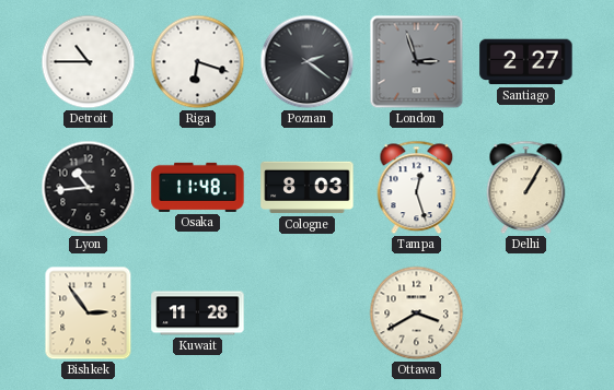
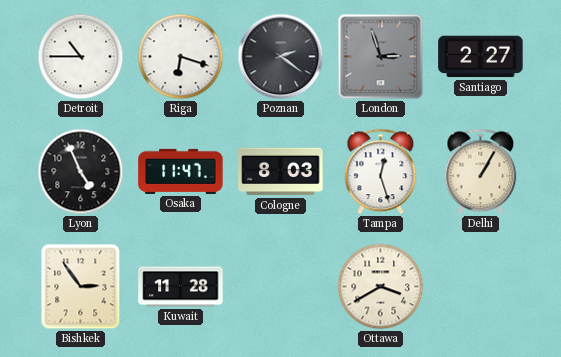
Lyon: 10:44 -> 4:56
Osaka: 11:48 -> 11:47
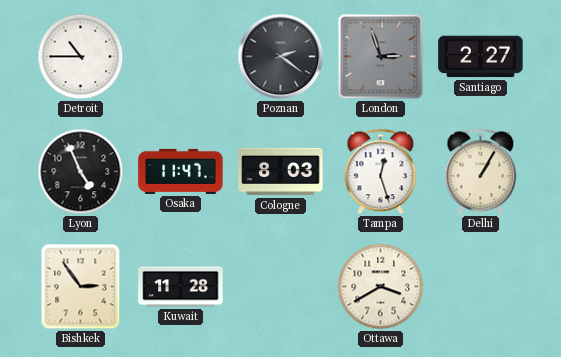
Riga: 6:18 -> none
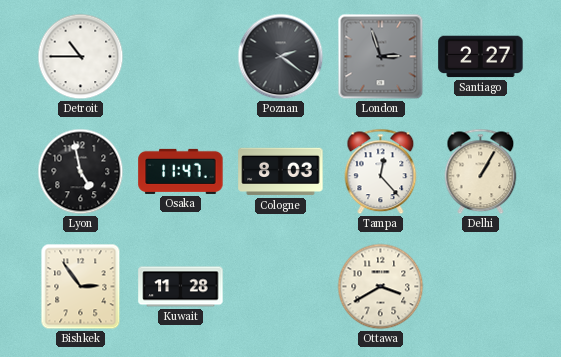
Lyon: 4:56 -> 4:58
Tampa: 12:27 -> 12:23
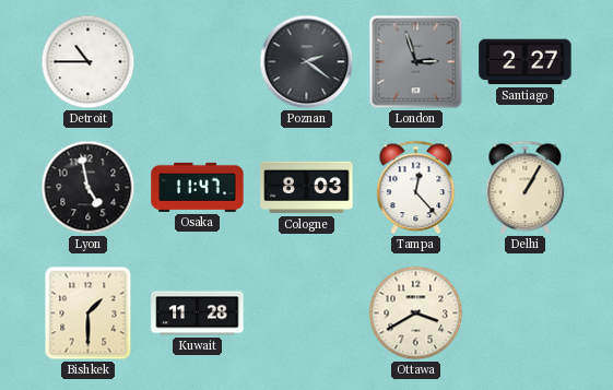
Bishkek: 2:54 -> 1:30
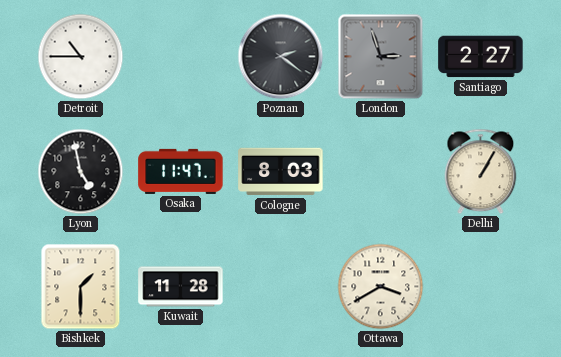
Tampa: 12:23 -> none
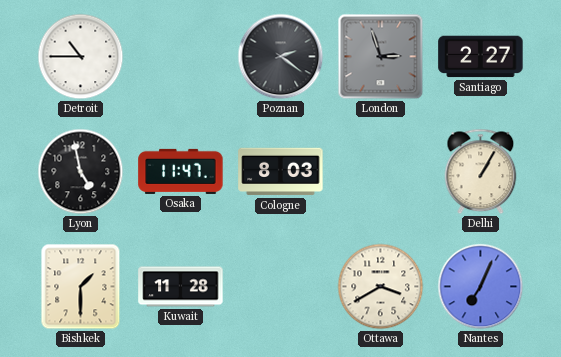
Nantes: none -> 7:04
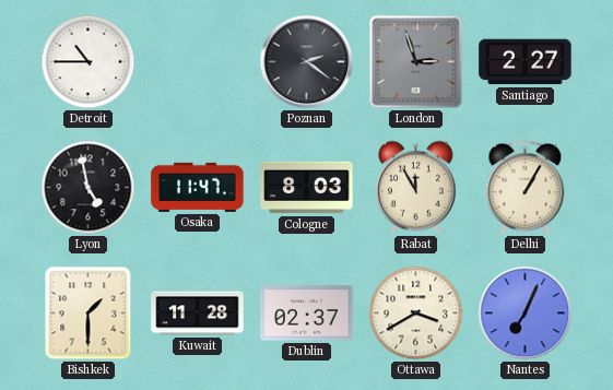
Rabat: none -> 11:55
Dublin: none -> 02:37
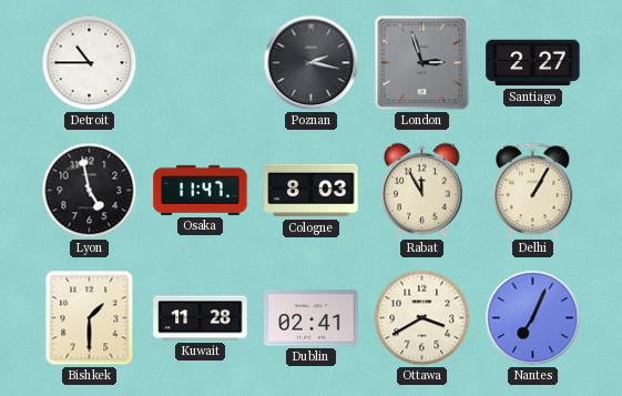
Poznan: 2:21 -> 2:17
Dublin: 02:37 -> 02:41
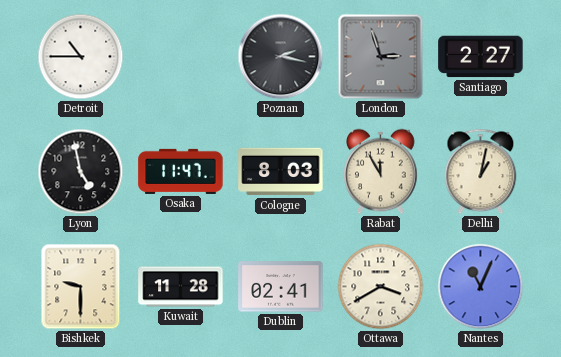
Delhi: 1:05 -> 1:02
Bishkek: 1:30 -> 9:30
Nantes: 7:04 -> 11:04
